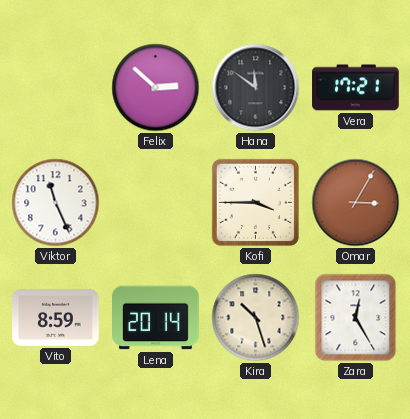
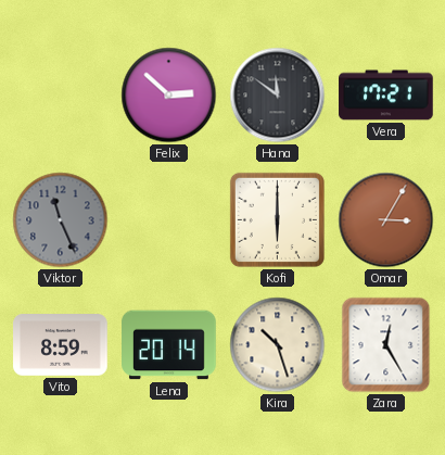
Viktor dial: white -> grey
Kofi: 3:45 -> 6:00
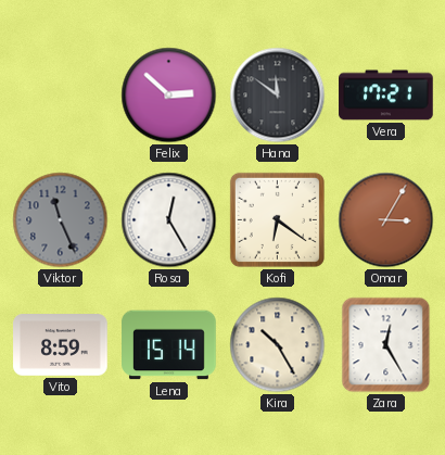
Rosa: none -> 12:25
Kofi: 6:00 -> 6:21
Lena: 20:14 -> 15:14
Kira: 10:27 -> 10:25
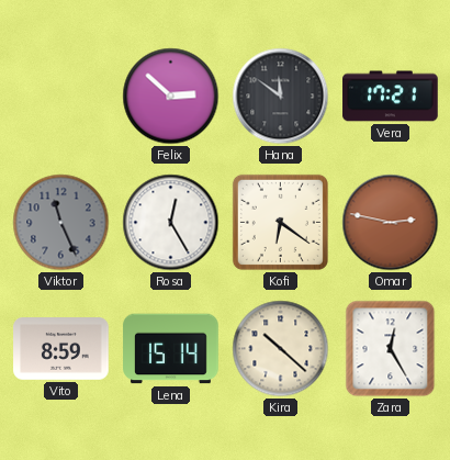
Omar: 3:05 -> 2:47
Kira: 10:25 -> 10:22
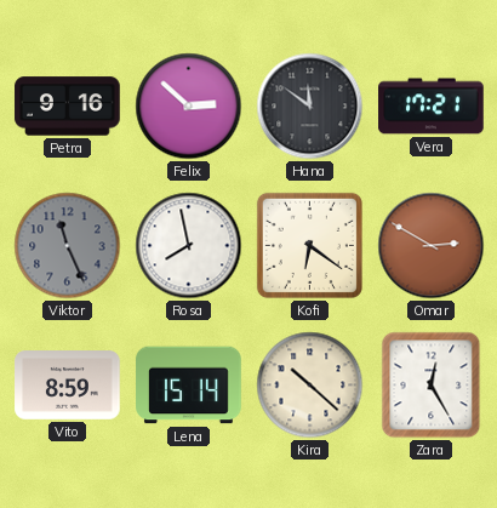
Petra: none -> 9:16
Rosa: 12:25 -> 7:58
Omar: 2:47 -> 2:50
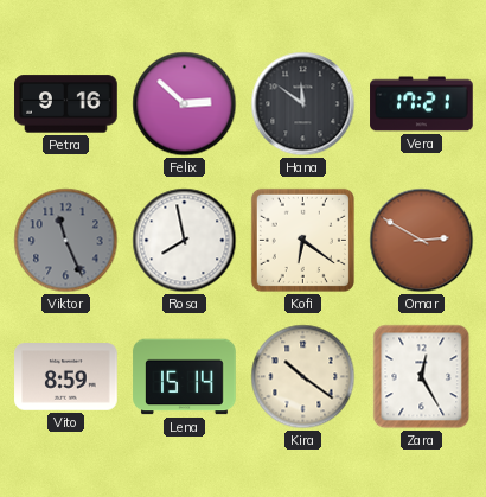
Kira: 10:22 -> 10:21
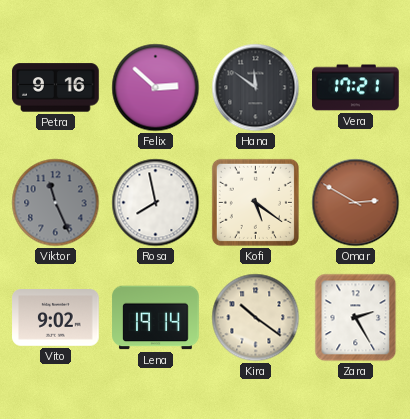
Kofi: 6:21 -> 5:21
Vito: 8:59 -> 9:02
Lena: 15:14 -> 19:14
Zara: 12:25 -> 2:25
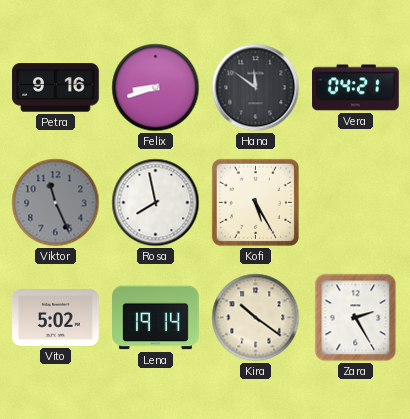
Felix: 2:52 -> 8:42
Vera: 17:21 -> 04:21
Kofi: 5:21 -> 5:25
Omar: 2:50 -> none
Vito: 9:02 -> 5:02
